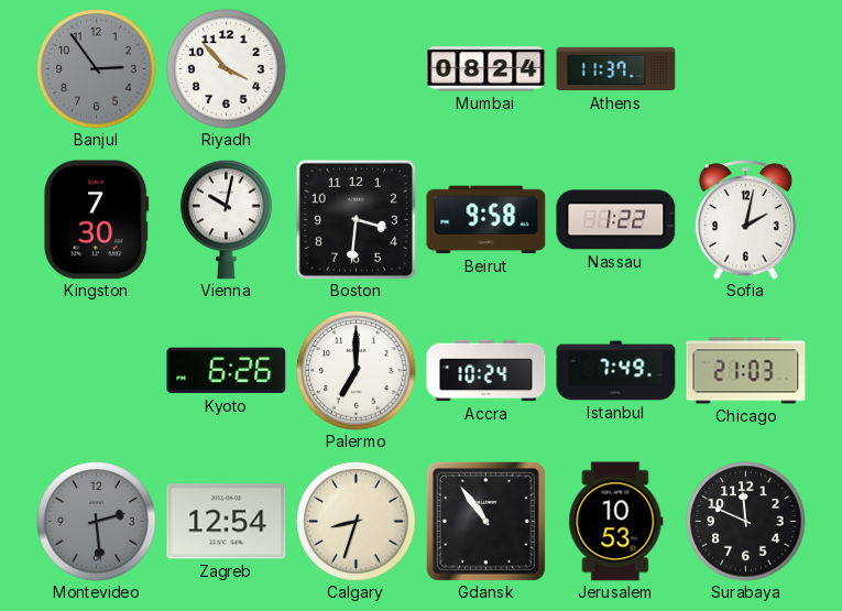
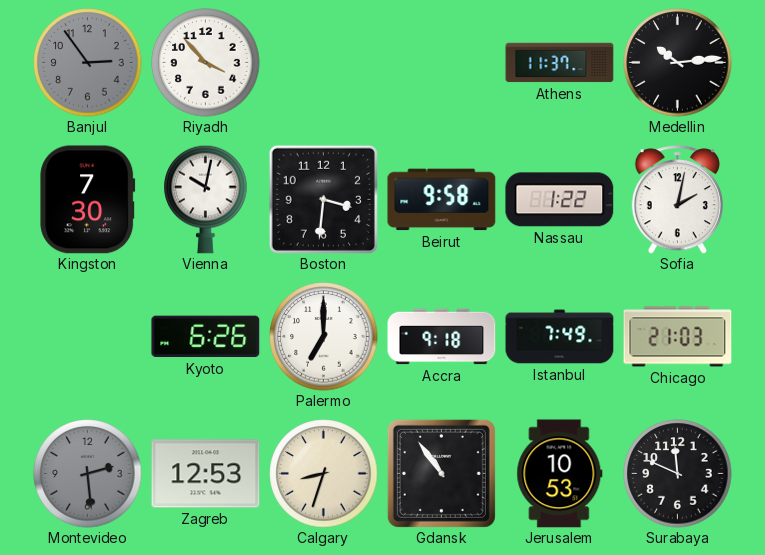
Mumbai: 08:24 -> none
Medellin: none -> 10:14
Accra: 10:24 -> 9:18
Zagreb: 12:54 -> 12:53
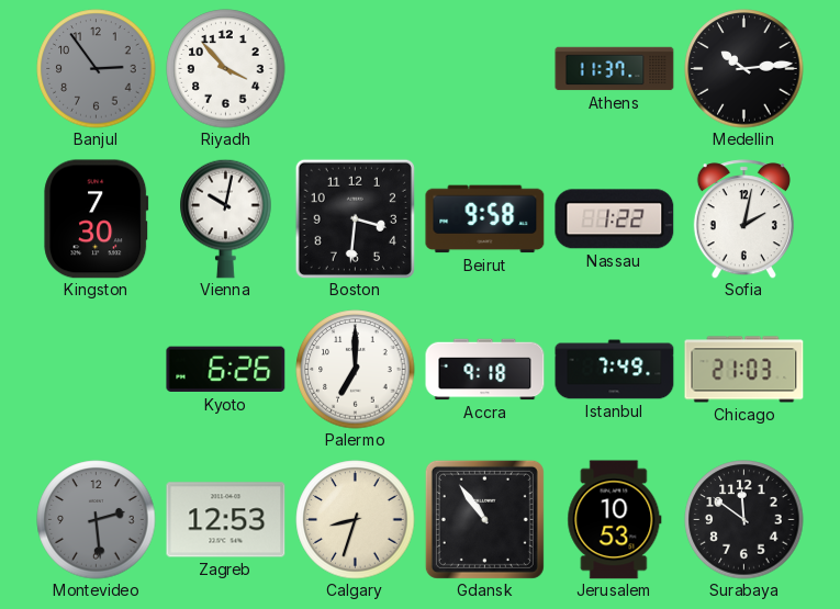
Surabaya: 11:49 -> 11:51
